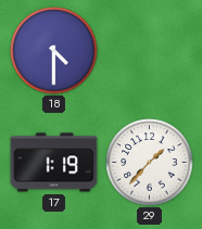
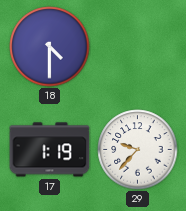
29: 1:37 -> 9:37
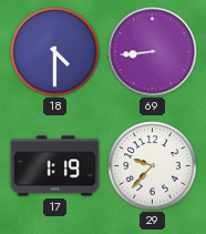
69: none -> 8:44
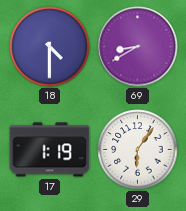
69: 8:44 -> 8:40
29: 9:37 -> 6:06
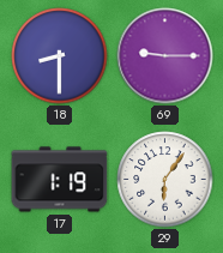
18: 4:30 -> 8:30
69: 8:40 -> 9:15
